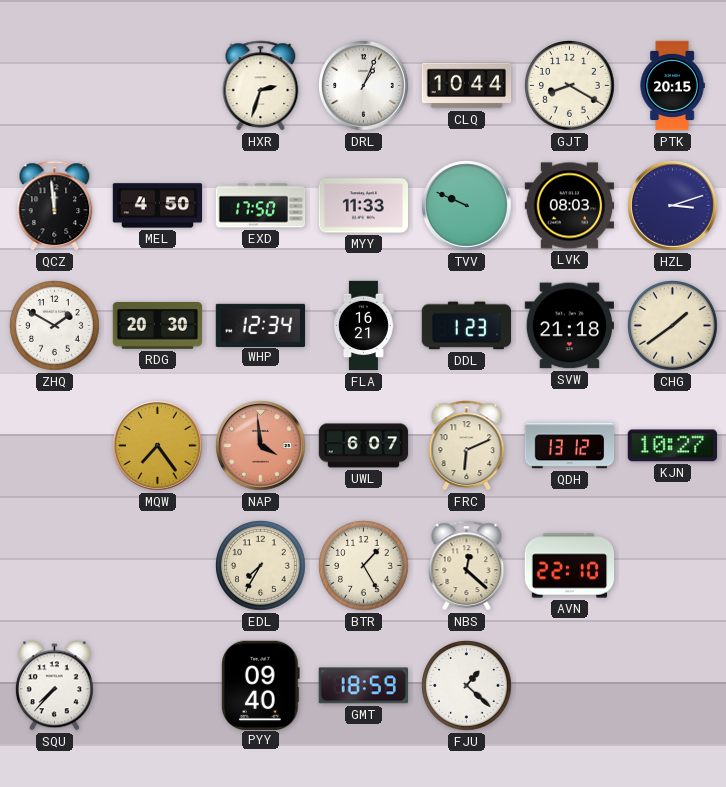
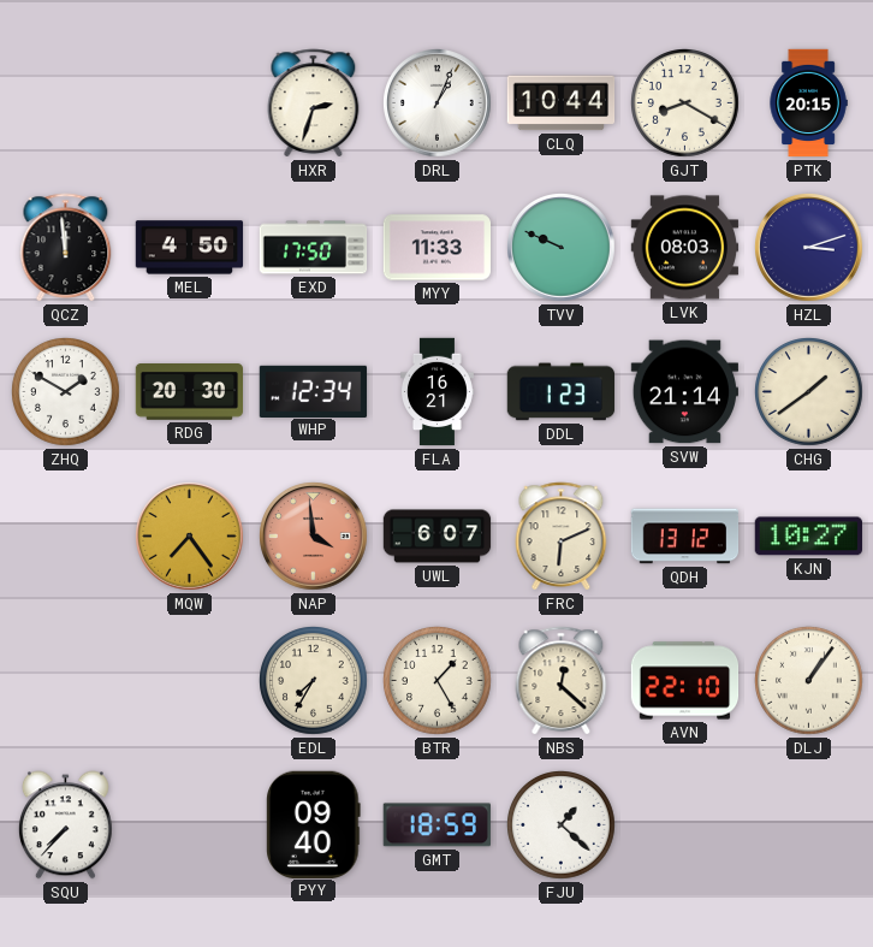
SVW: 21:18 -> 21:14
DLJ: none -> 1:06
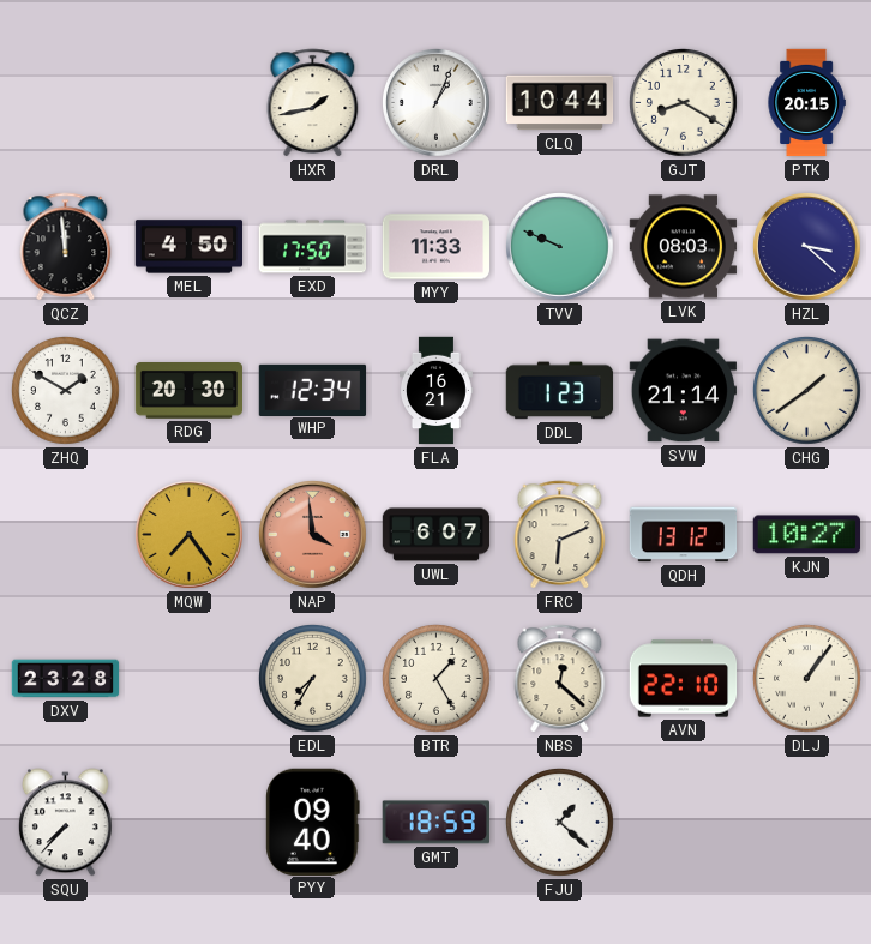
HXR: 2:33 -> 1:43
HZL: 3:12 -> 3:22
DXV: none -> 23:28
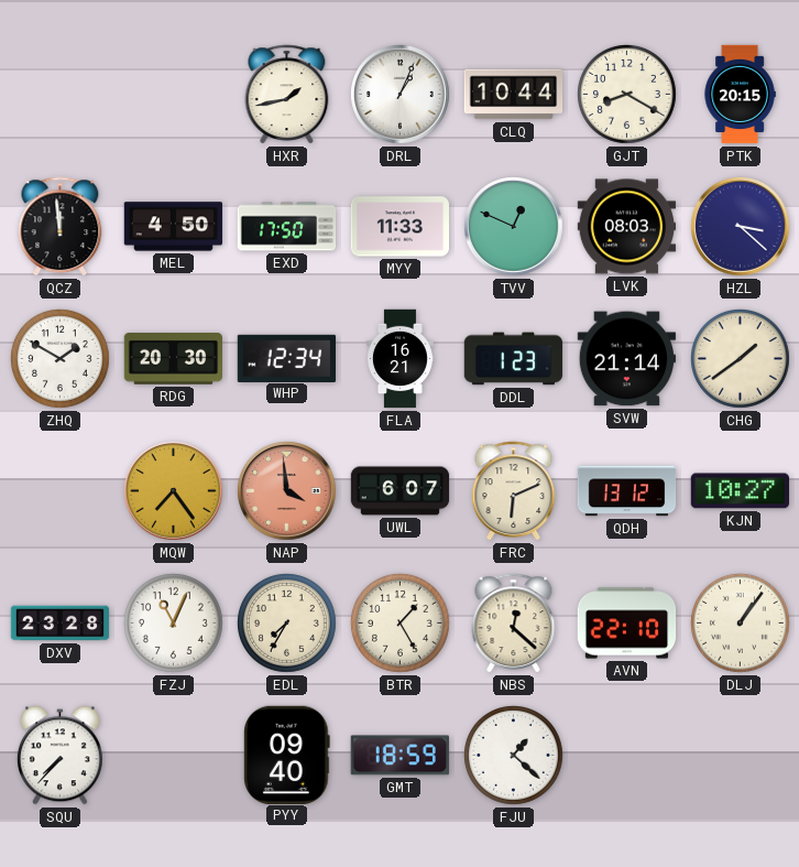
TVV: 9:49 -> 12:49
FZJ: none -> 11:04
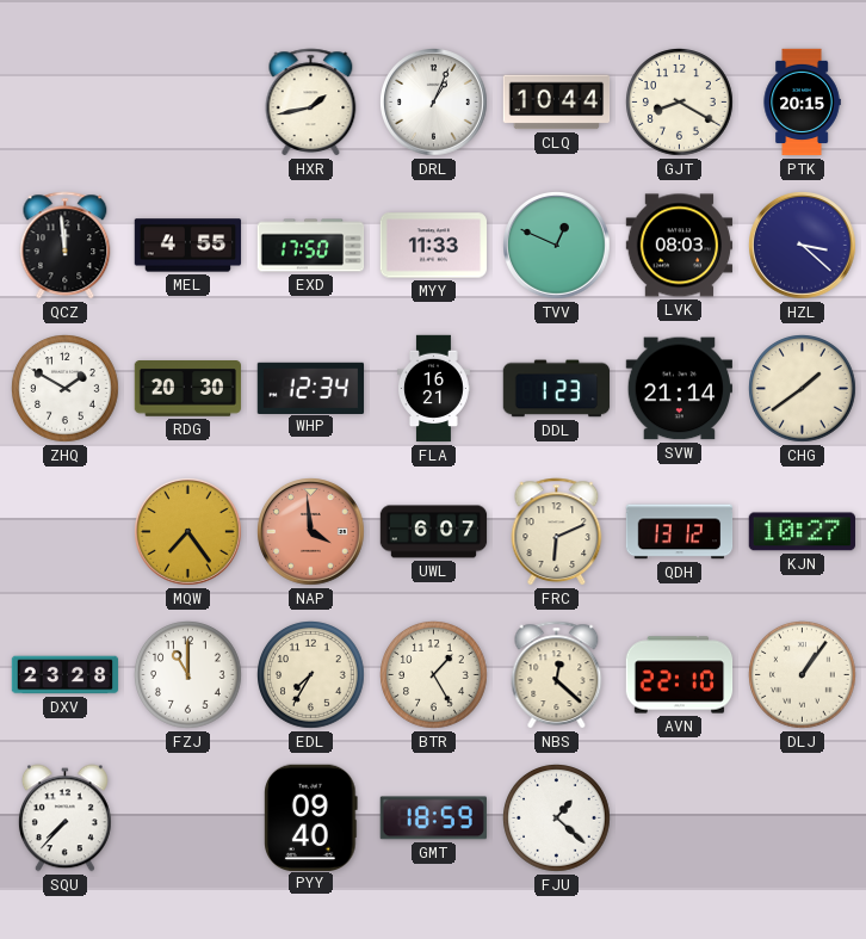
MEL: 4:50 -> 4:55
FZJ: 11:04 -> 11:00
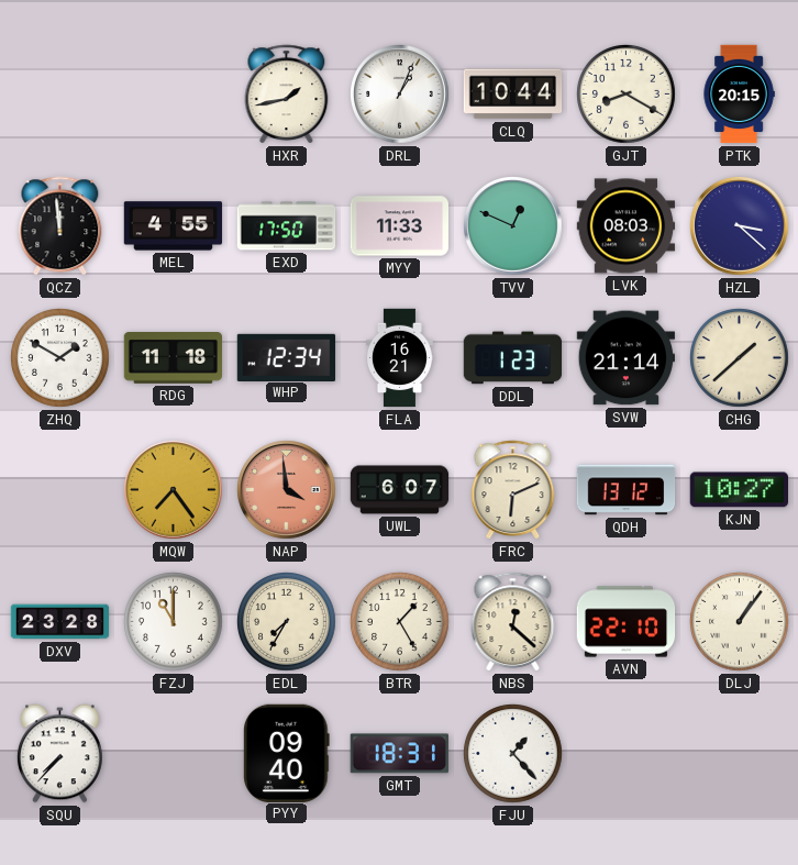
RDG: 20:30 -> 11:18
CHG: 1:39 -> 1:38
GMT: 18:59 -> 18:31
FJU: 1:22 -> 1:23
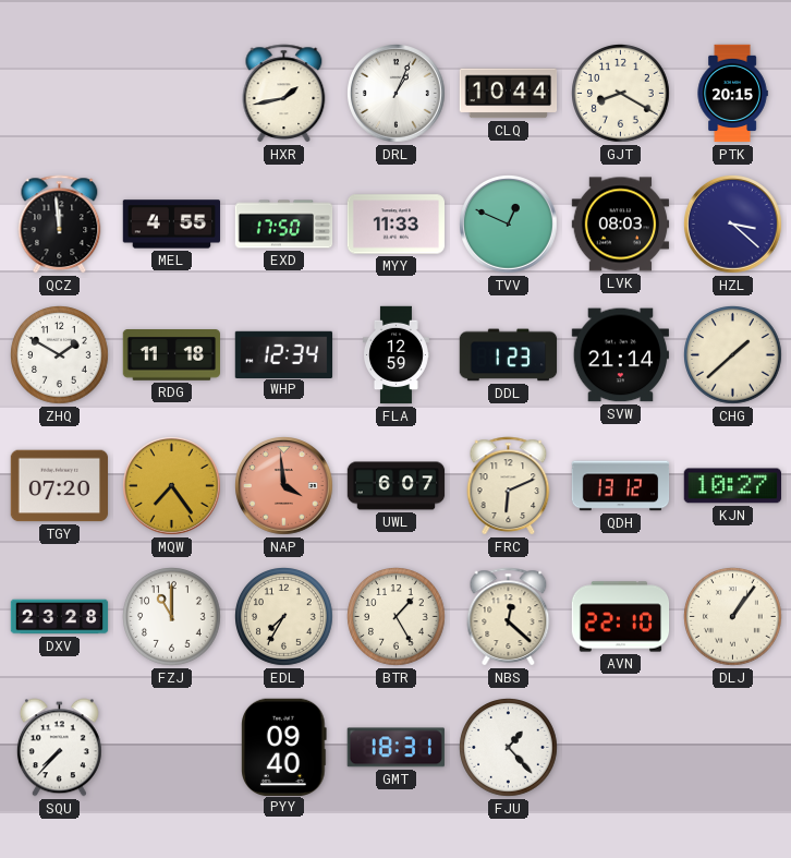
FLA: 16:21 -> 12:59
TGY: none -> 07:20
